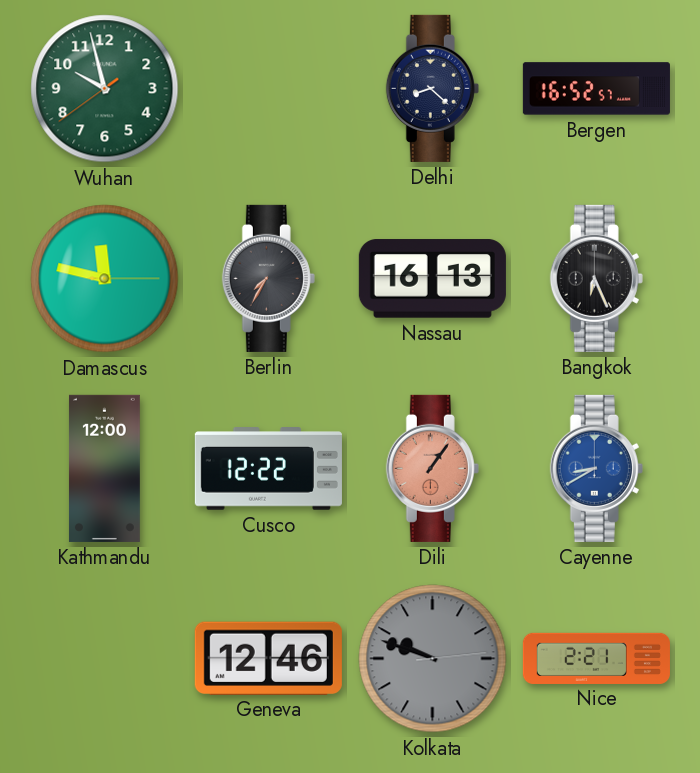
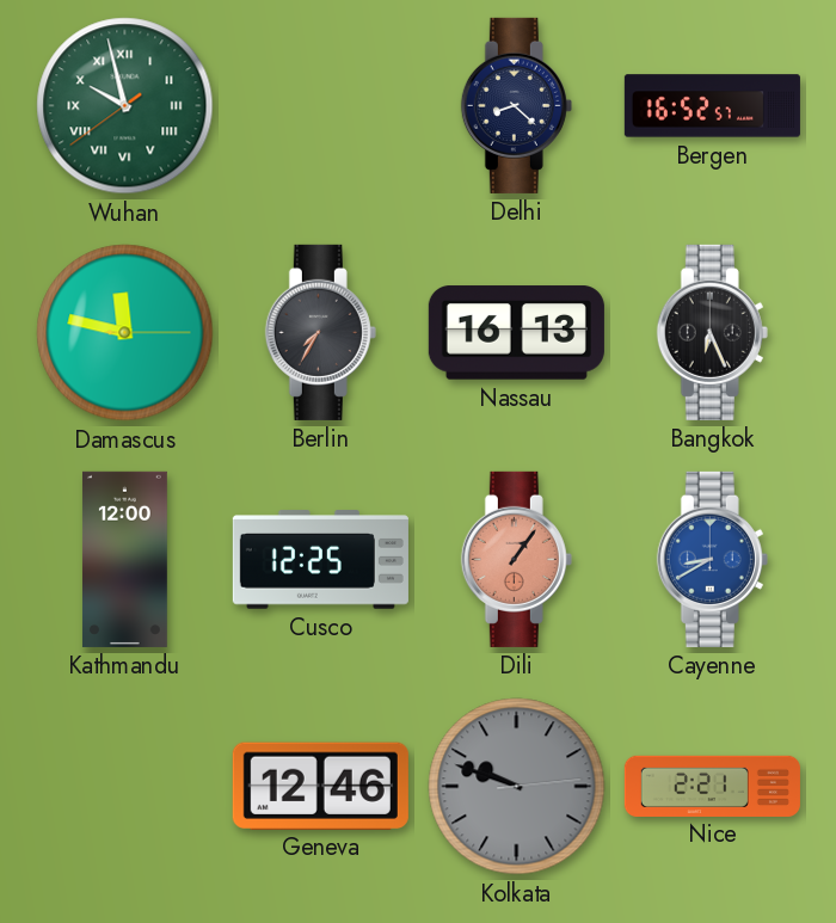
Wuhan numerals: Arabic -> Roman
Cusco: 12:22 -> 12:25
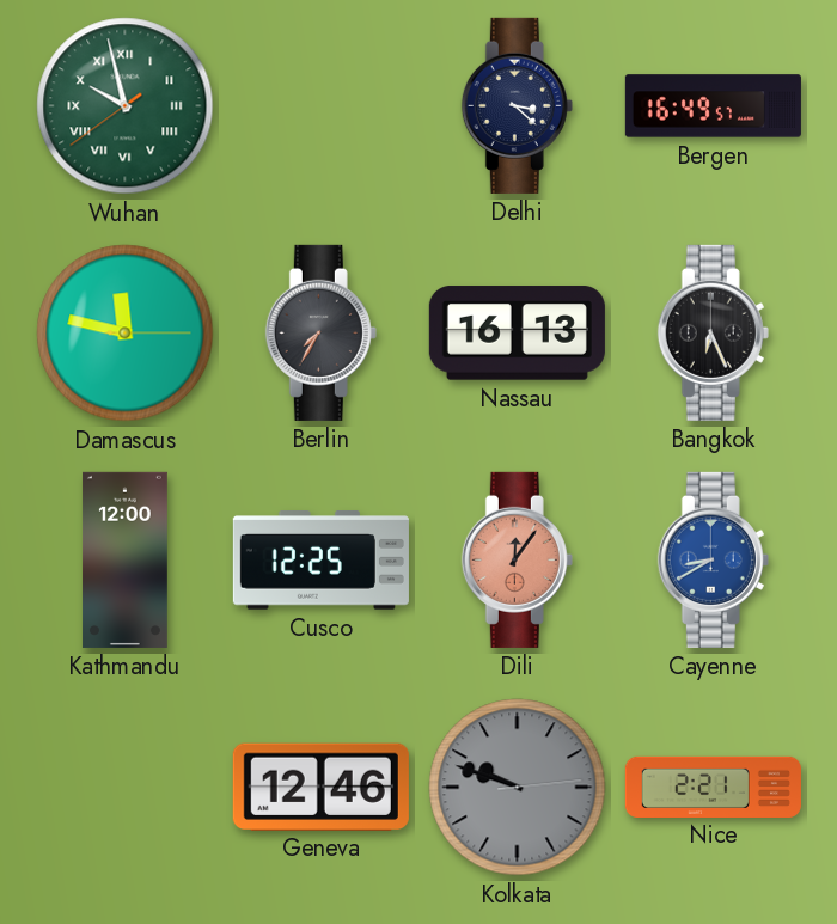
Delhi: 8:22 -> 3:22
Bergen: 16:52 -> 16:49
Dili: 1:06 -> 12:06
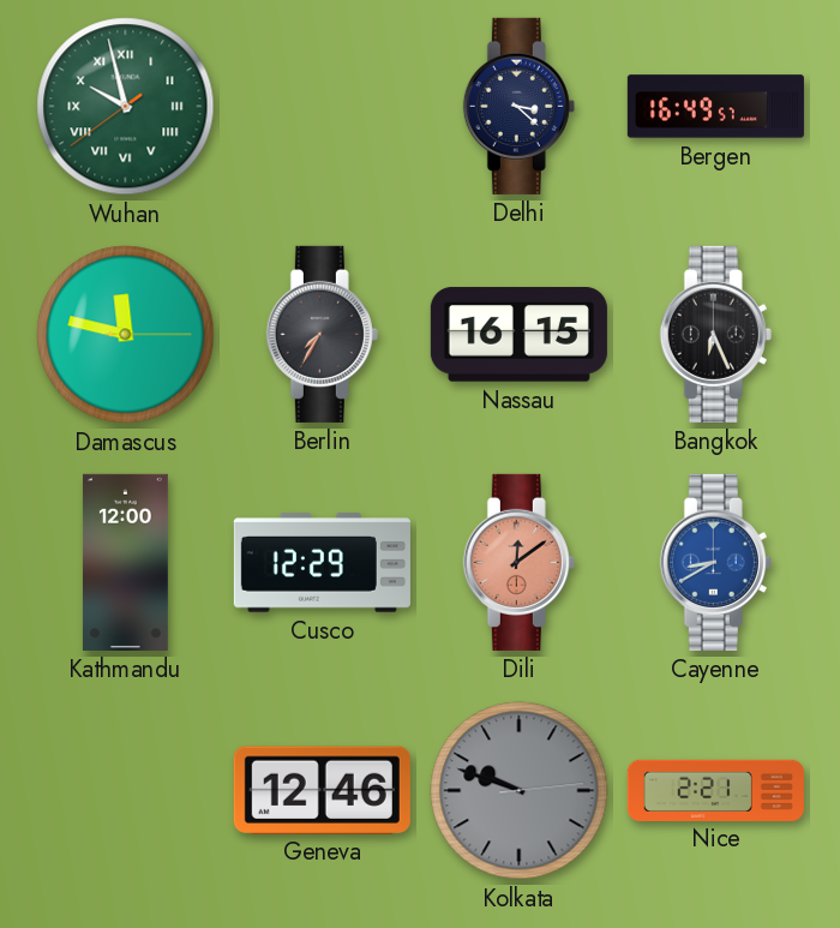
Nassau: 16:13 -> 16:15
Cusco: 12:25 -> 12:29
Dili: 12:06 -> 12:09
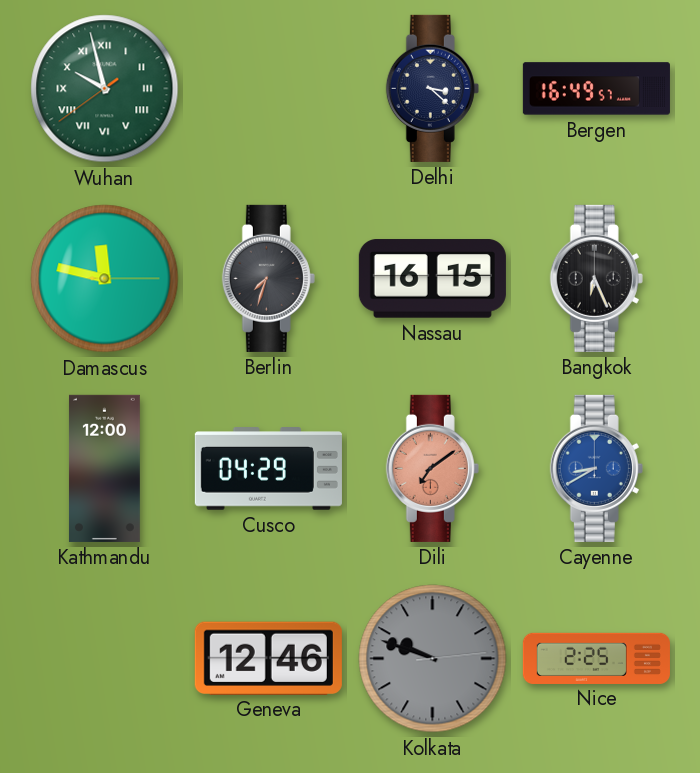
Berlin: 7:35 -> 7:33
Cusco: 12:29 -> 04:29
Dili: 12:09 -> 7:09
Nice: 2:21 -> 2:25
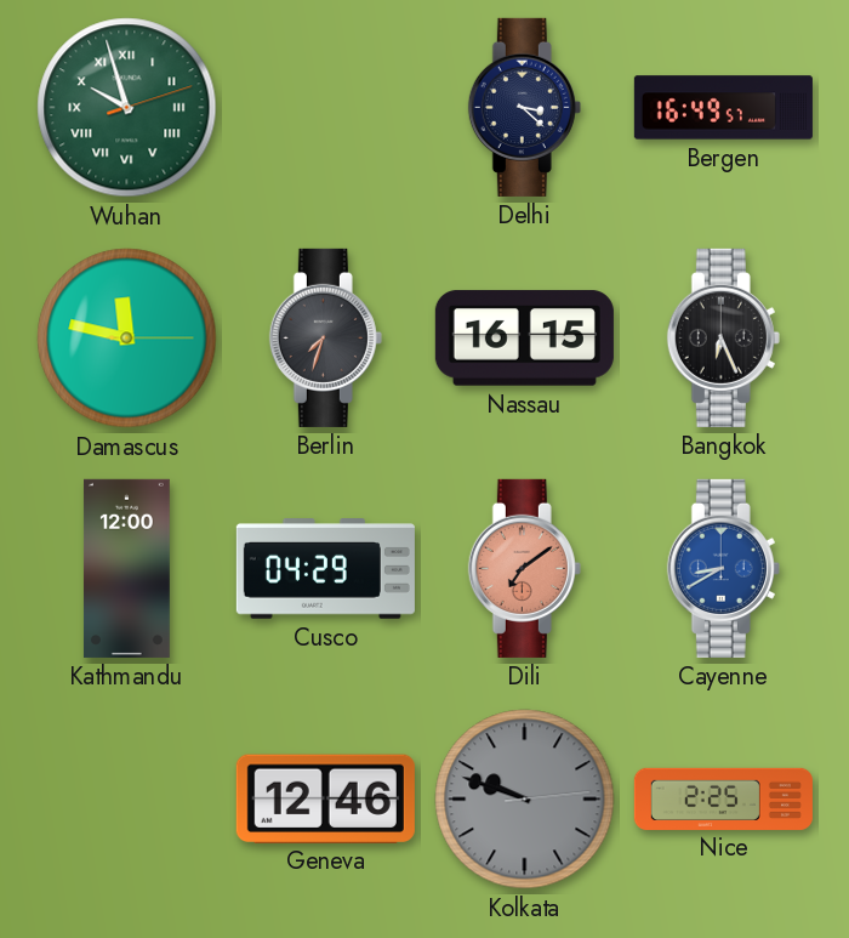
Wuhan: 9:57:39 -> 9:57:12
